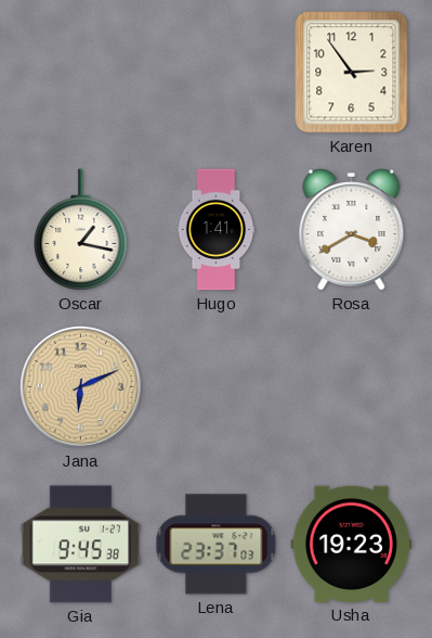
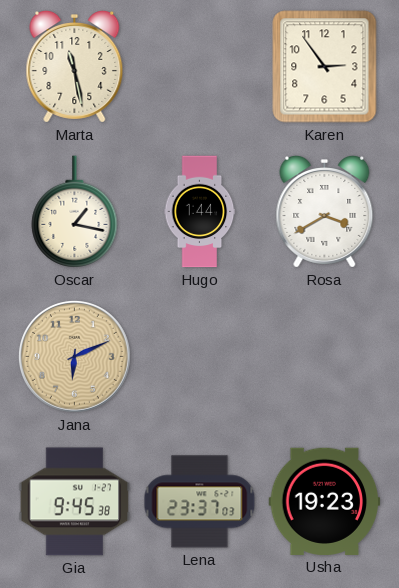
Marta: none -> 11:28
Hugo: 1:41 -> 1:44
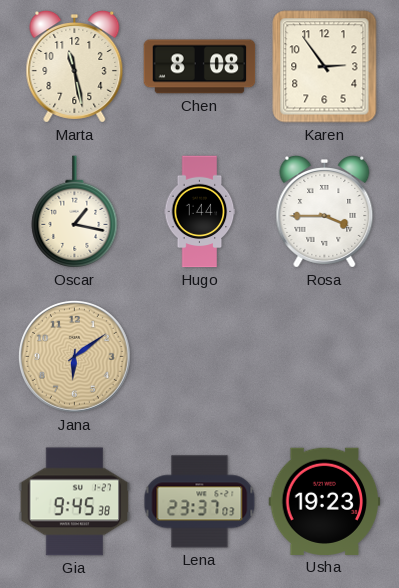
Chen: none -> 8:08
Rosa: 3:40 -> 3:45
Jana: 6:11 -> 6:09
